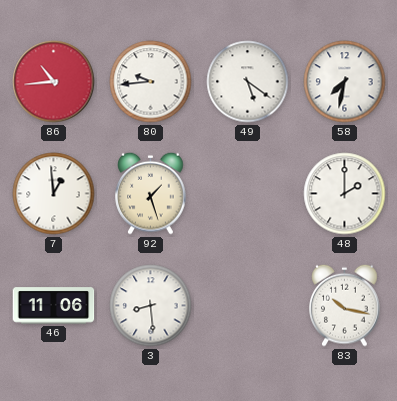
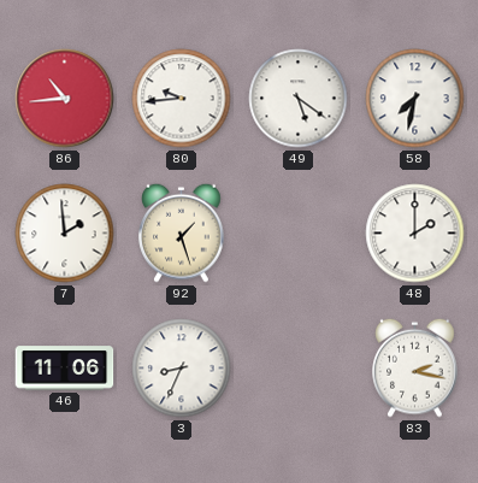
7: 12:59 -> 1:59
3: 8:29 -> 8:34
83: 10:17 -> 2:17
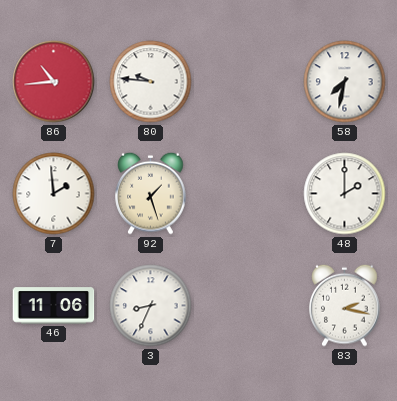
80: 9:44 -> 9:46
49: 5:21 -> none
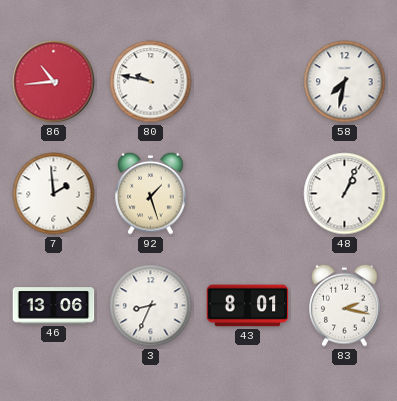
80: 9:46 -> 9:47
48: 2:00 -> 1:04
46: 11:06 -> 13:06
43: none -> 8:01
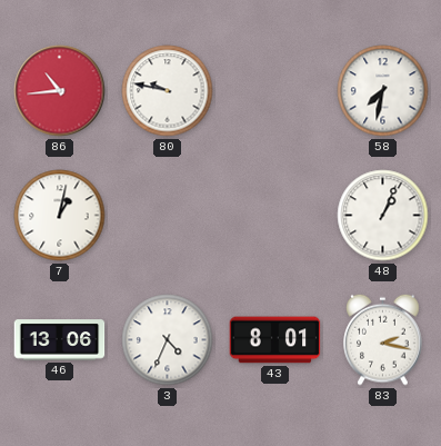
7: 1:59 -> 1:02
92: 1:27 -> none
3: 8:34 -> 4:34
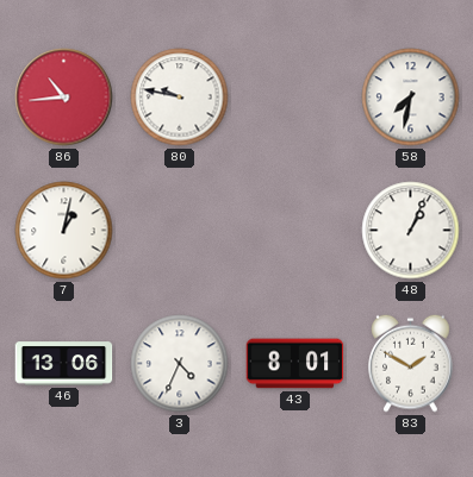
83: 2:17 -> 1:50
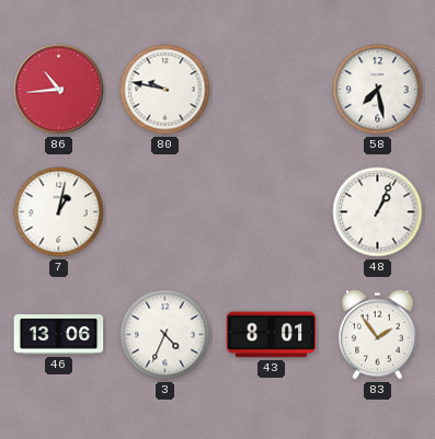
58: 7:32 -> 7:28
83: 1:50 -> 1:54
